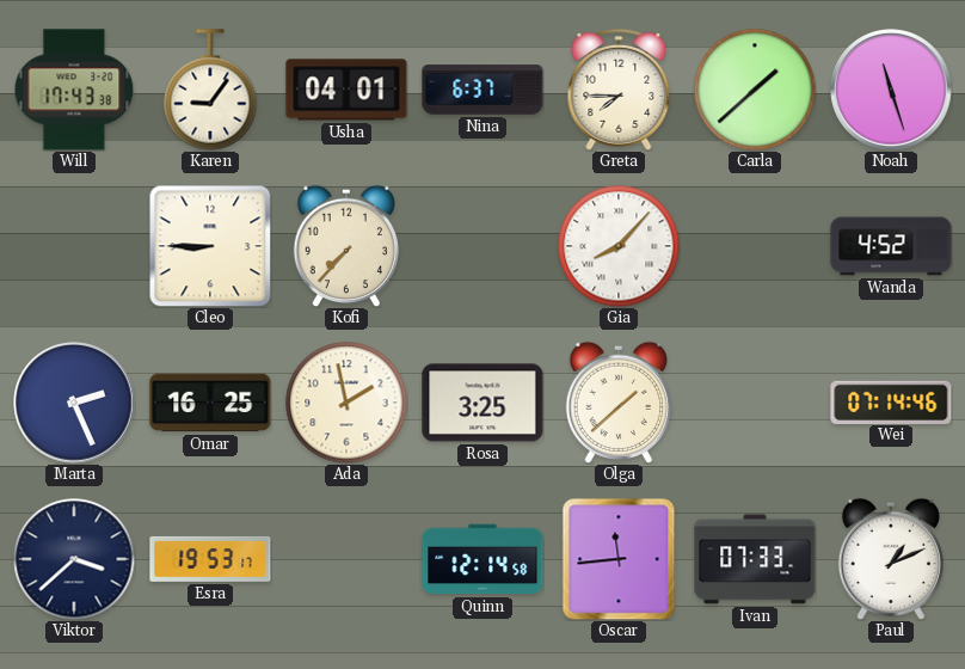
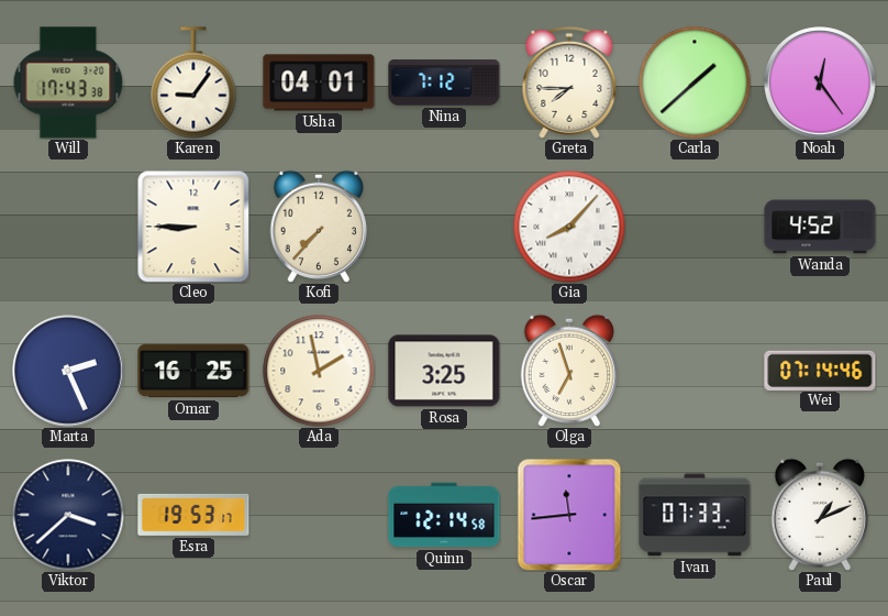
Nina: 6:37 -> 7:12
Noah: 11:27 -> 12:24
Olga: 1:38 -> 6:57
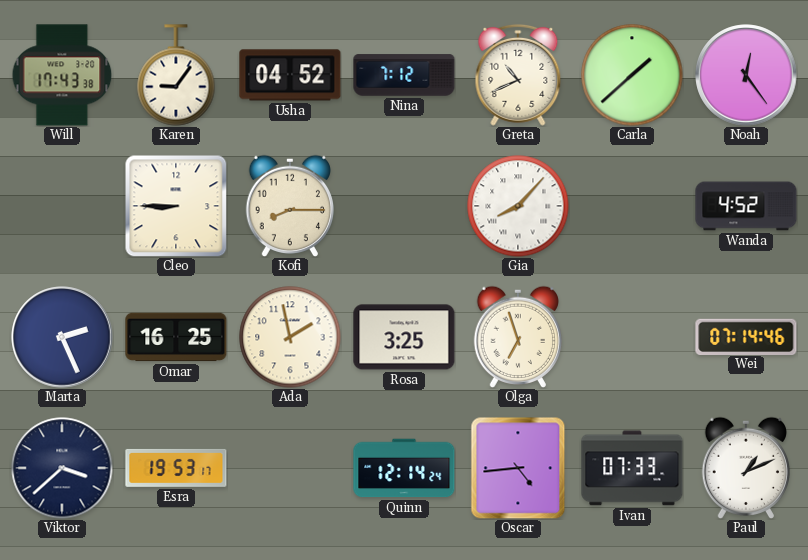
Usha: 04:01 -> 04:52
Greta: 7:45 -> 10:41
Kofi: 7:37 -> 8:15
Quinn: 12:14:58 -> 12:14:24
Oscar: 11:44 -> 4:44
